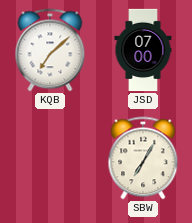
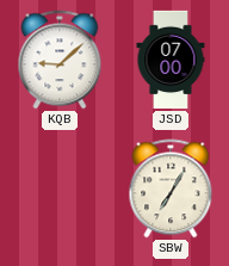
KQB: 7:08 -> 9:08
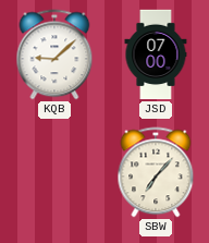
SBW: 7:05 -> 7:07
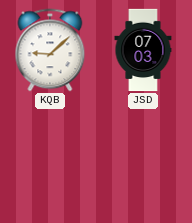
JSD: 07:00 -> 07:03
SBW: 7:07 -> none
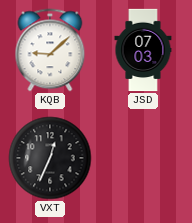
VXT: none -> 12:34
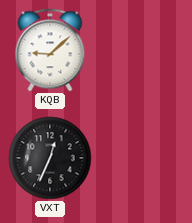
JSD: 07:03 -> none
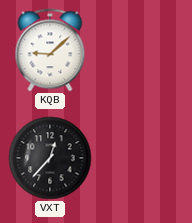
VXT: 12:34 -> 12:37
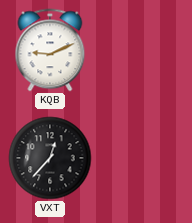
KQB: 9:08 -> 9:11
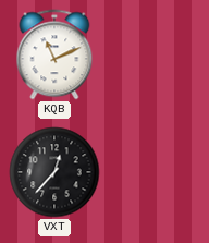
KQB: 9:11 -> 11:11
